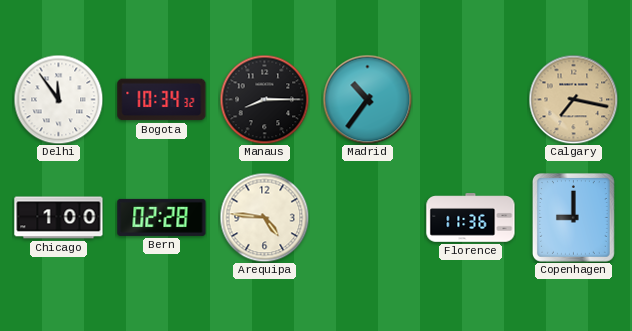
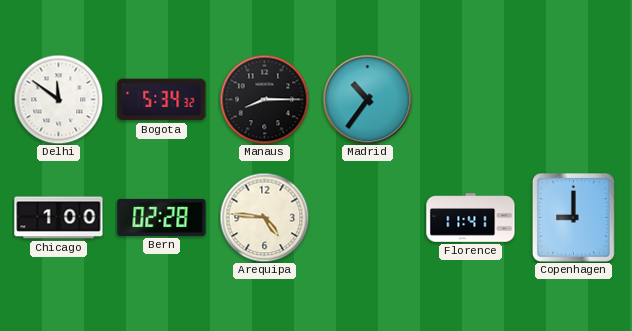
Delhi: 11:54 -> 11:51
Bogota: 10:34 -> 5:34
Calgary: 7:17 -> none
Florence: 11:36 -> 11:41
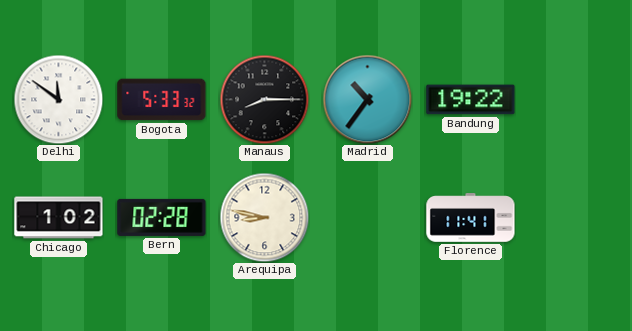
Bogota: 5:34 -> 5:33
Bandung: none -> 19:22
Chicago: 1:00 -> 1:02
Arequipa: 4:46 -> 8:47
Copenhagen: 9:00 -> none
